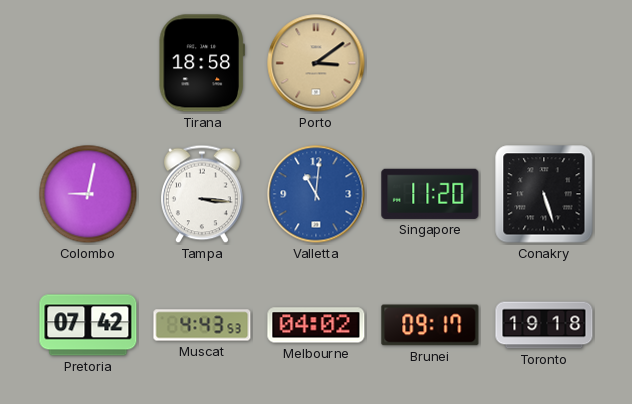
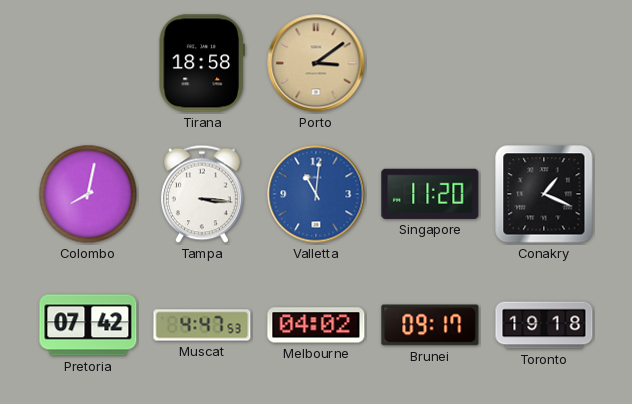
Colombo: 9:02 -> 8:02
Conakry: 5:27 -> 1:19
Muscat: 4:43 -> 4:47
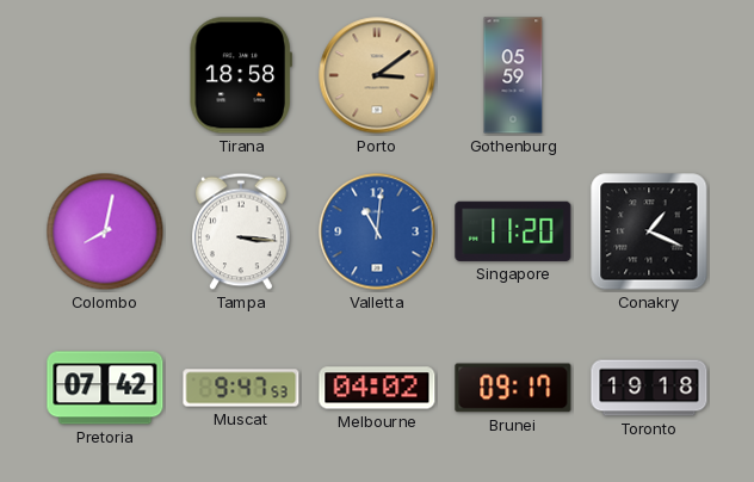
Gothenburg: none -> 05:59
Muscat: 4:47 -> 9:47
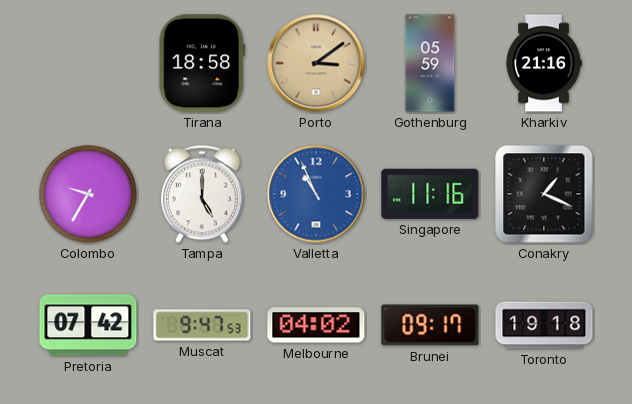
Kharkiv: none -> 21:16
Colombo: 8:02 -> 9:35
Tampa: 3:16 -> 5:00
Valletta: 11:01 -> 10:56
Singapore: 11:20 -> 11:16
